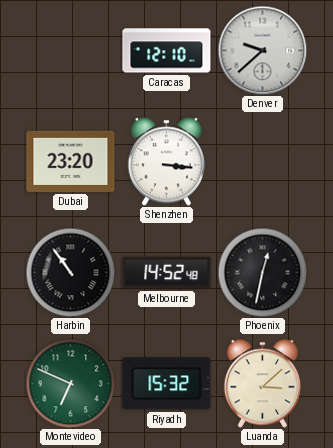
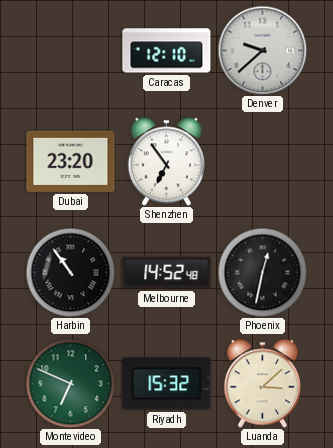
Shenzhen: 3:16 -> 6:54
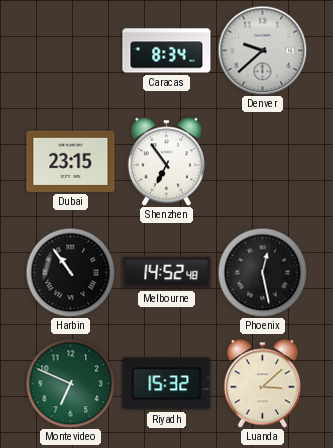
Caracas: 12:10 -> 8:34
Dubai: 23:20 -> 23:15
Phoenix: 12:32 -> 12:28
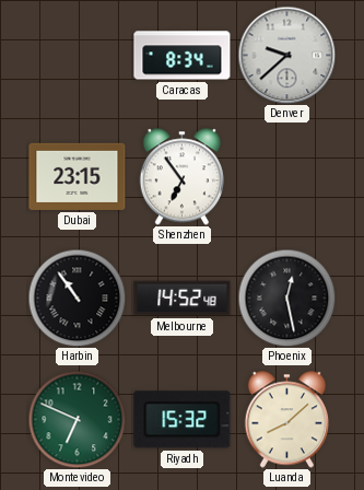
Luanda: 3:08 -> 8:08
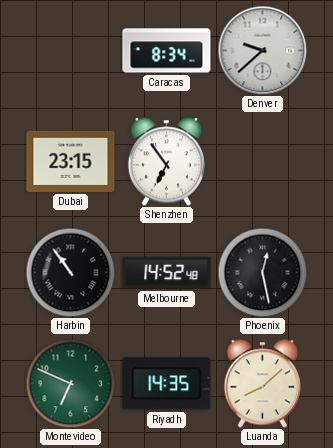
Riyadh: 15:32 -> 14:35
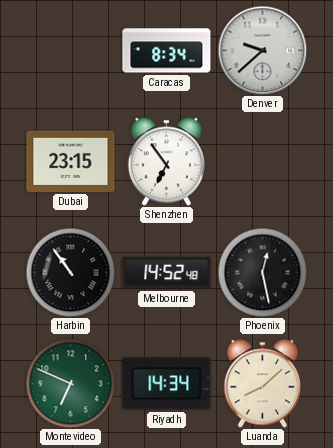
Riyadh: 14:35 -> 14:34
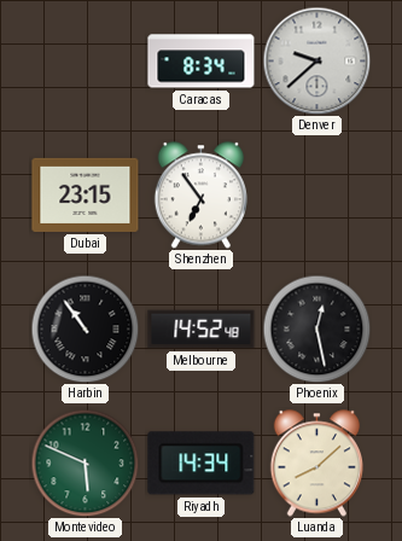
Montevideo: 6:49 -> 5:49
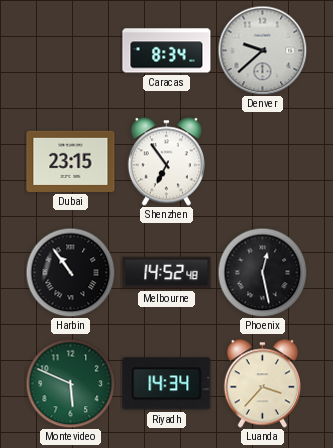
Luanda: 8:08 -> 3:37
